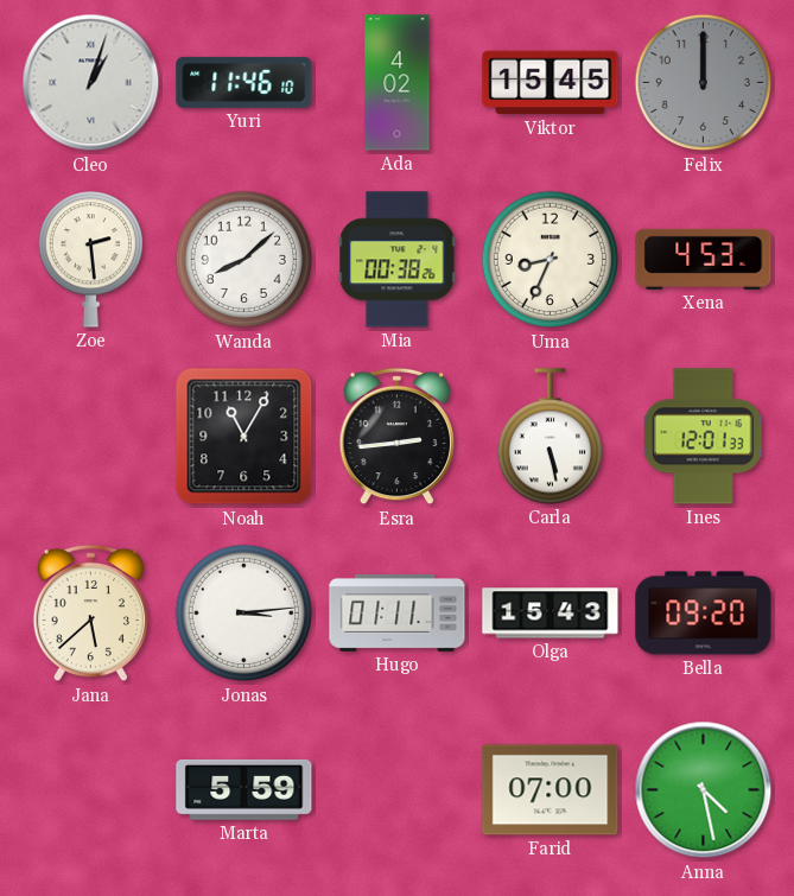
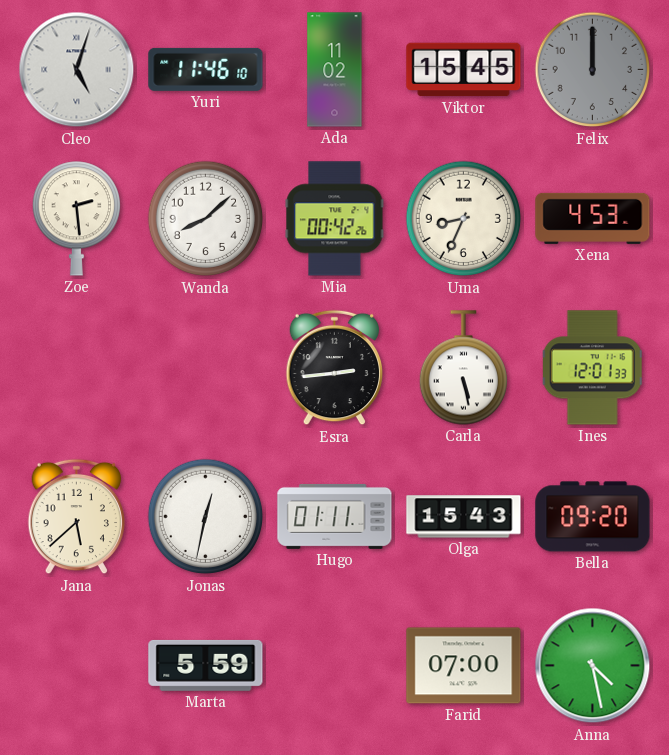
Cleo: 1:03 -> 5:03
Ada: 4:02 -> 11:02
Mia: 00:38 -> 00:42
Noah: 11:05 -> none
Jonas: 3:14 -> 12:32
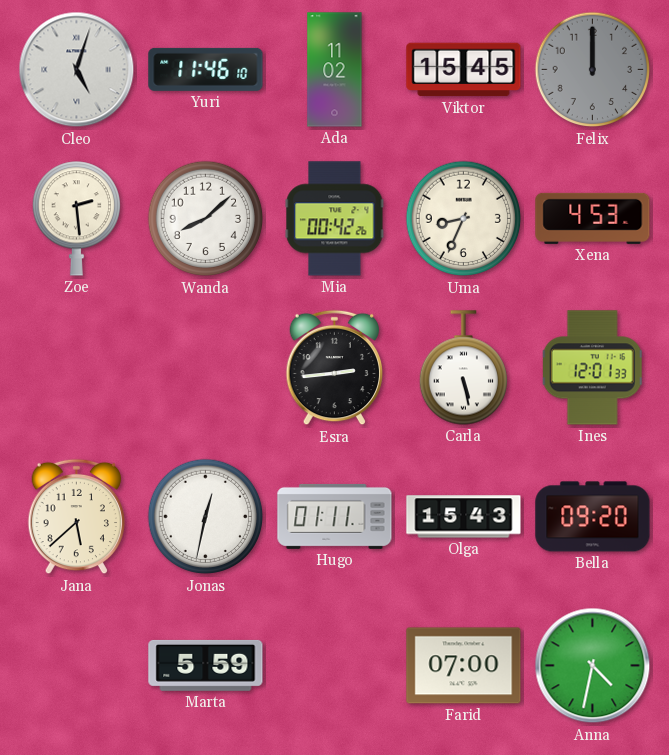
Anna: 4:28 -> 4:32
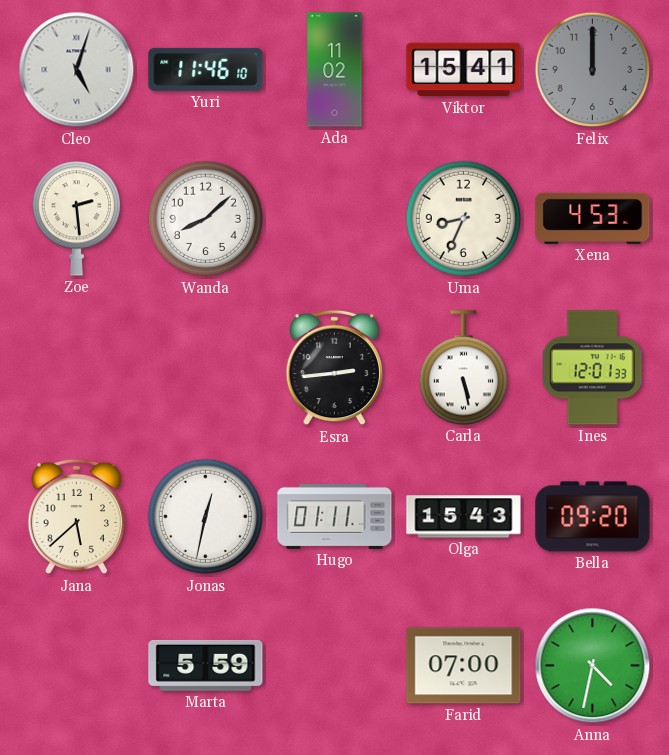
Viktor: 15:45 -> 15:41
Mia: 00:42 -> none
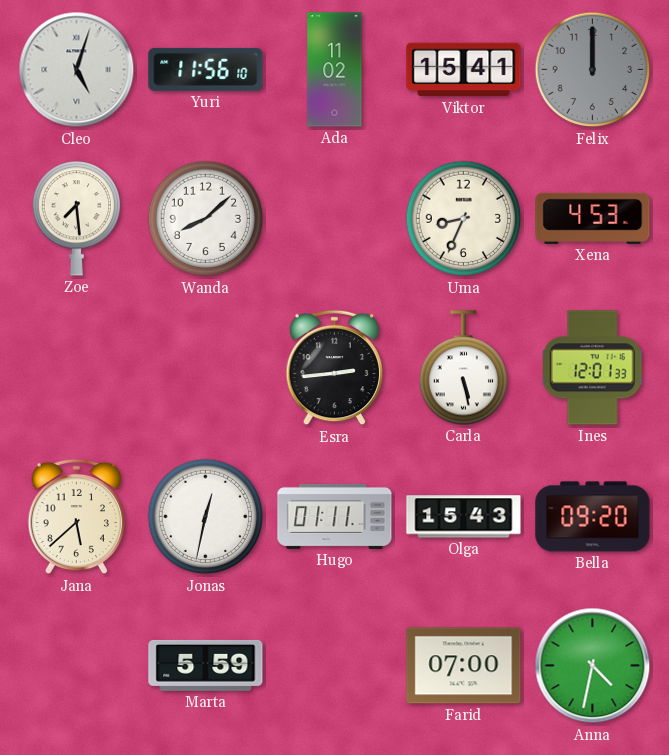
Yuri: 11:46 -> 11:56
Zoe: 2:29 -> 7:29
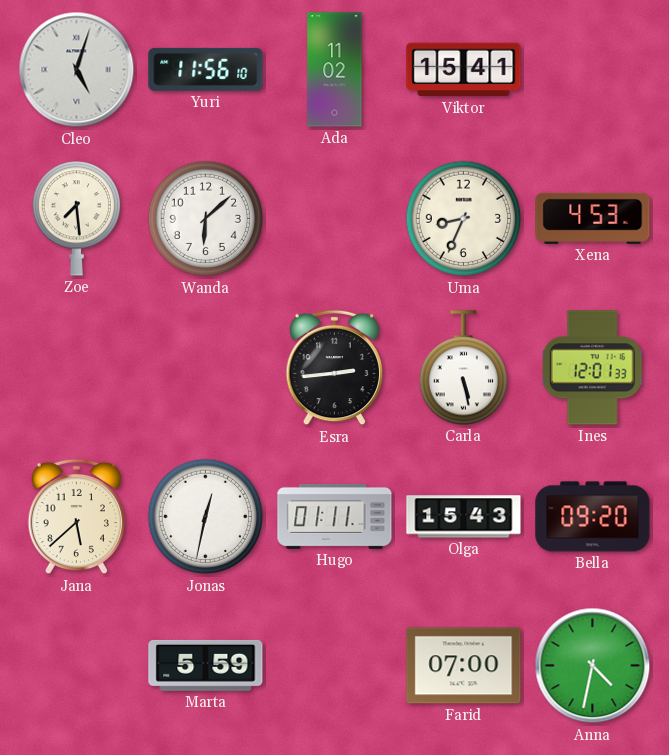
Felix: 12:00 -> none
Wanda: 8:08 -> 6:08
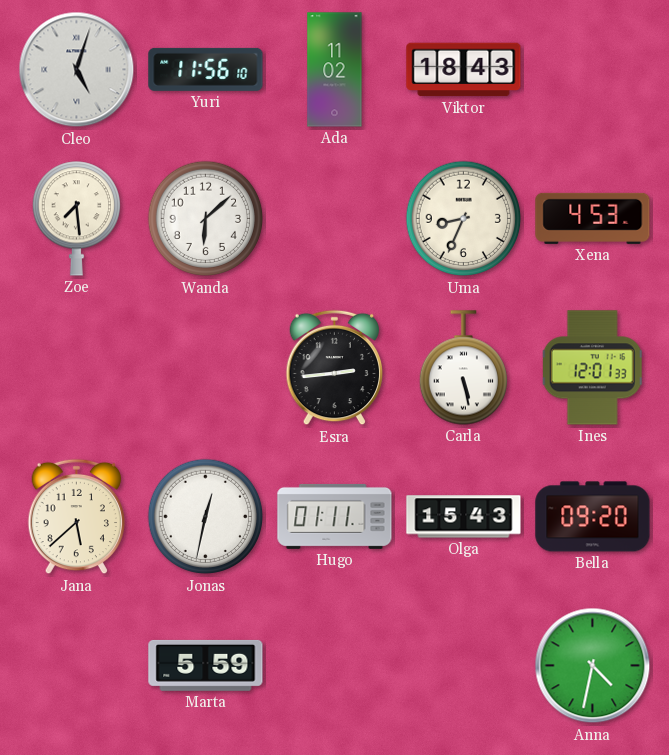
Viktor: 15:41 -> 18:43
Farid: 07:00 -> none
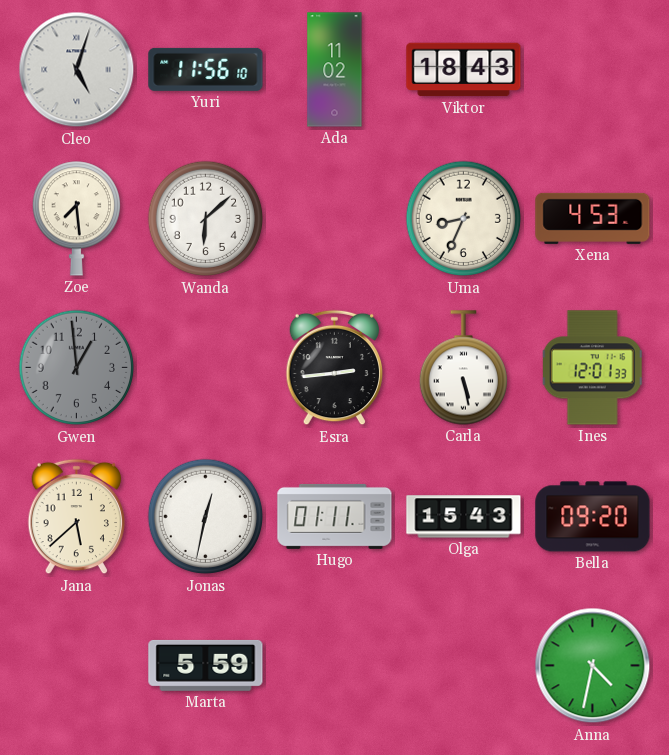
Gwen: none -> 12:59
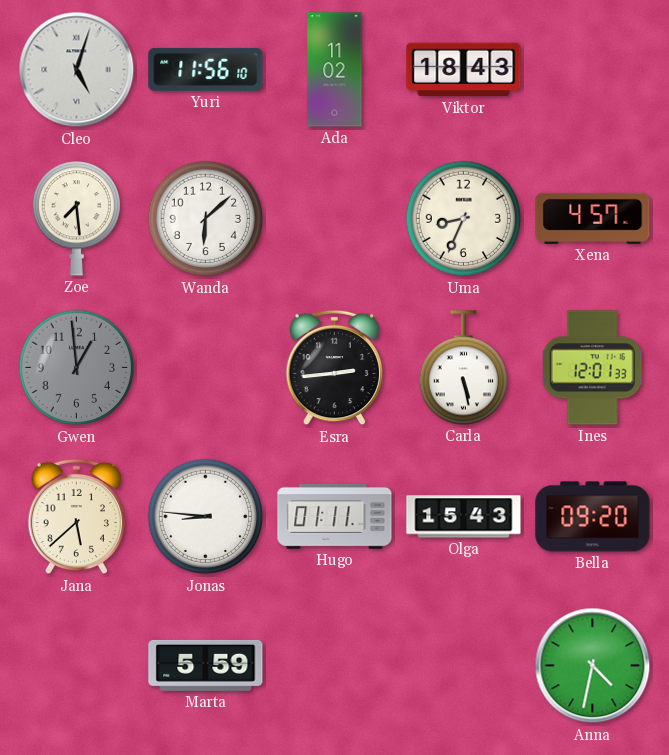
Xena: 4:53 -> 4:57
Jonas: 12:32 -> 8:46
